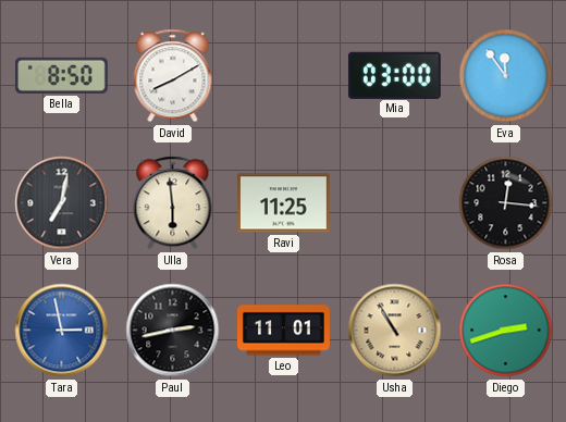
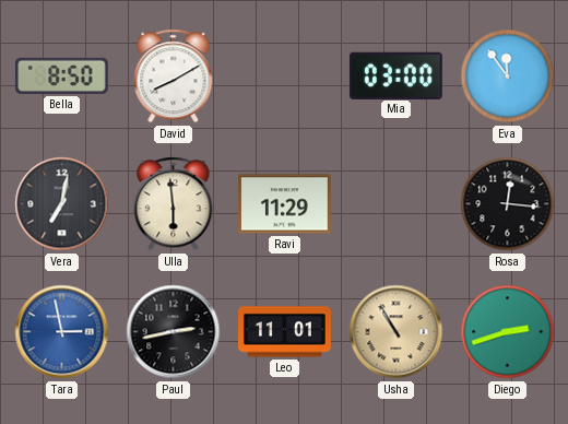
Ravi: 11:25 -> 11:29
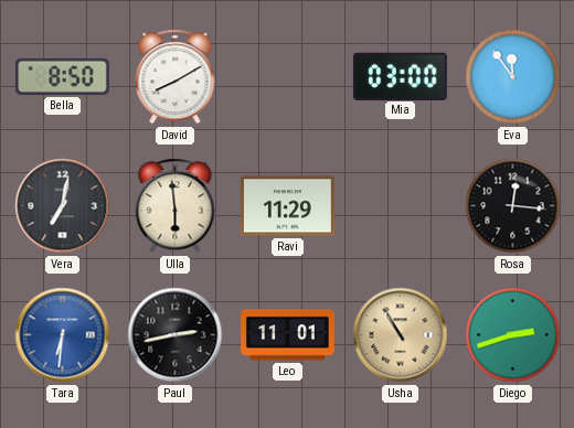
Tara: 2:58 -> 6:31
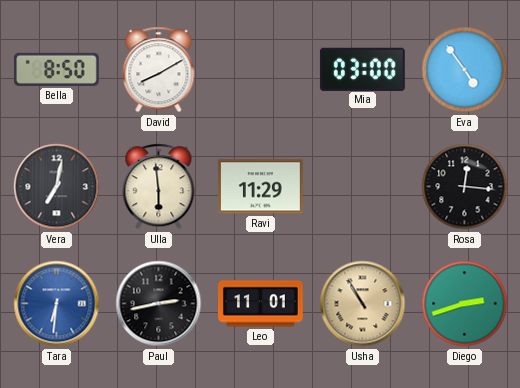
Eva: 11:54 -> 4:54
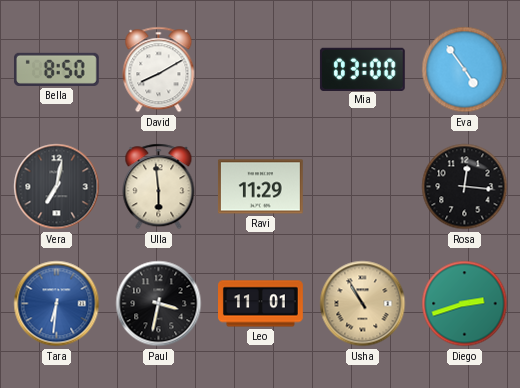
Paul: 2:43 -> 3:32
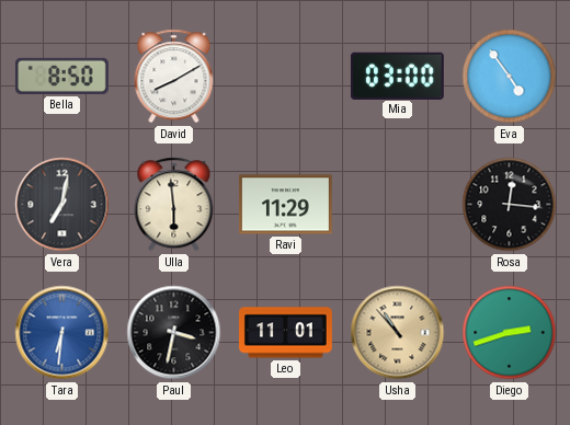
Usha: 10:55 -> 10:53
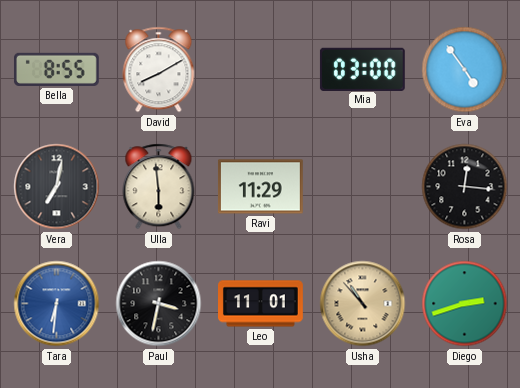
Bella: 8:50 -> 8:55
